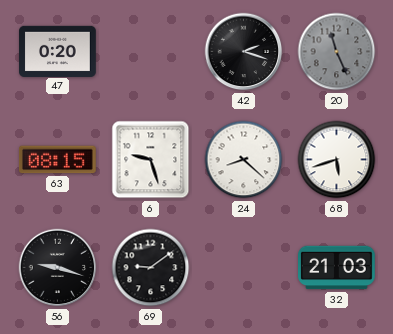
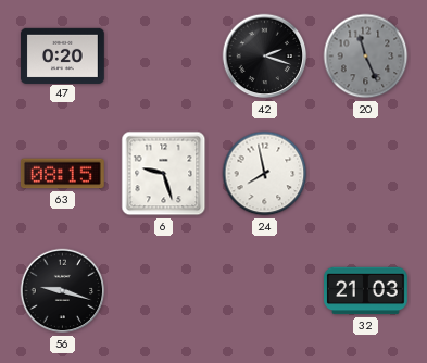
24: 8:22 -> 7:58
68: 5:42 -> none
69: 9:09 -> none
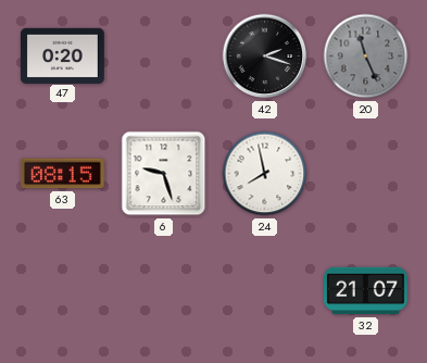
56: 9:18 -> none
32: 21:03 -> 21:07
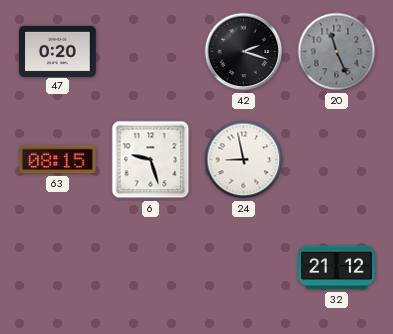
24: 7:58 -> 8:58
32: 21:07 -> 21:12
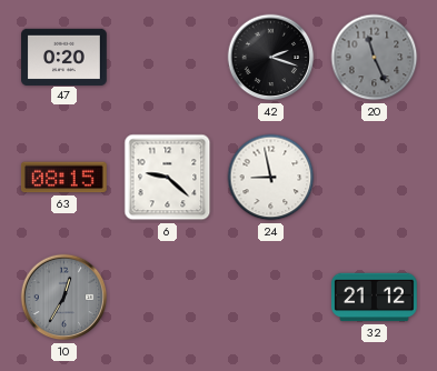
6: 9:27 -> 9:22
10: none -> 12:35
